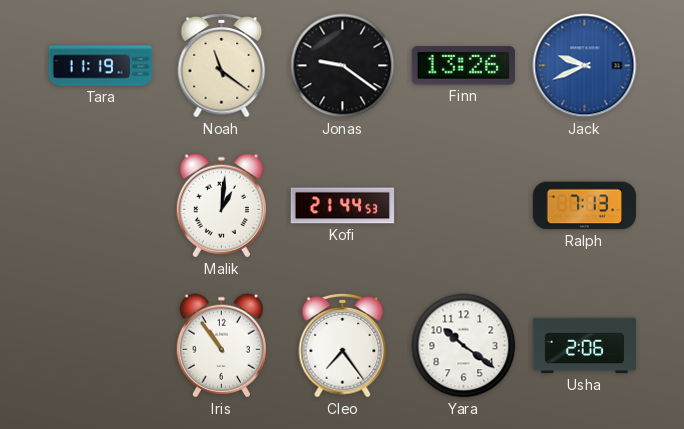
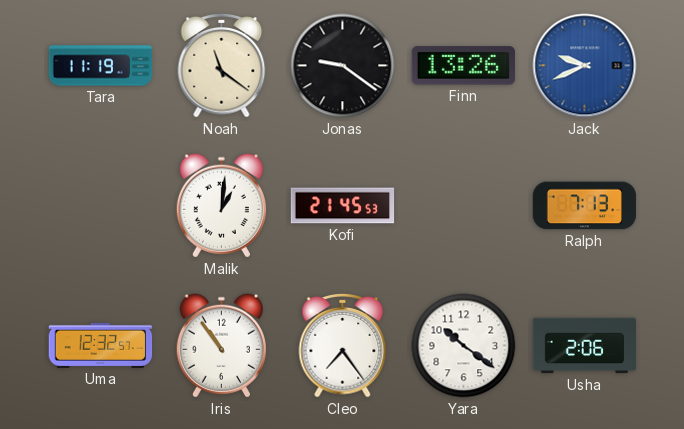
Kofi: 21:44 -> 21:45
Uma: none -> 12:32
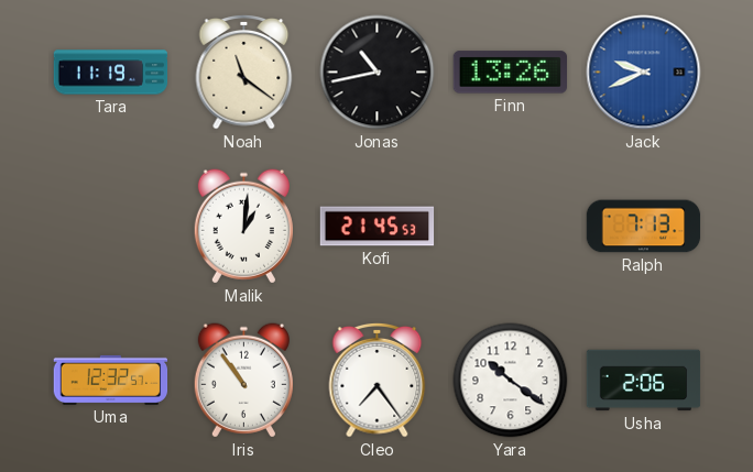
Jonas: 9:21 -> 10:43
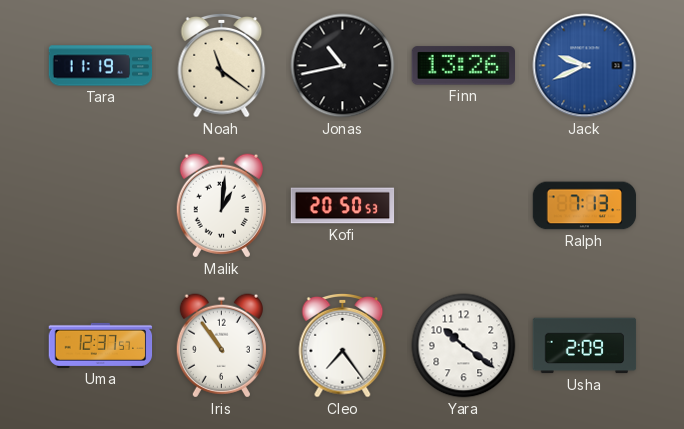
Kofi: 21:45 -> 20:50
Uma: 12:32 -> 12:37
Usha: 2:06 -> 2:09
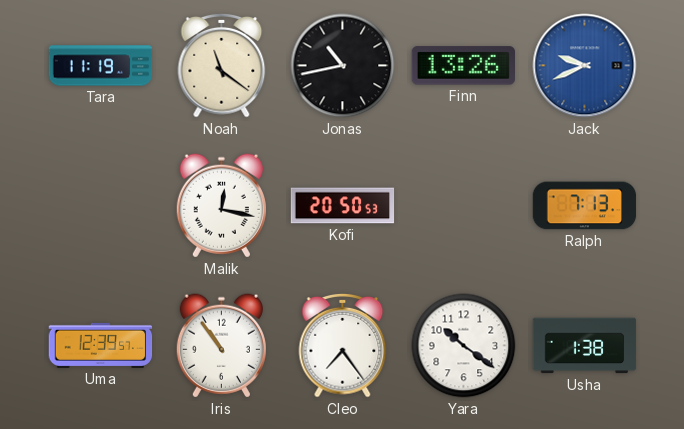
Malik: 1:01 -> 12:17
Uma: 12:37 -> 12:39
Usha: 2:09 -> 1:38
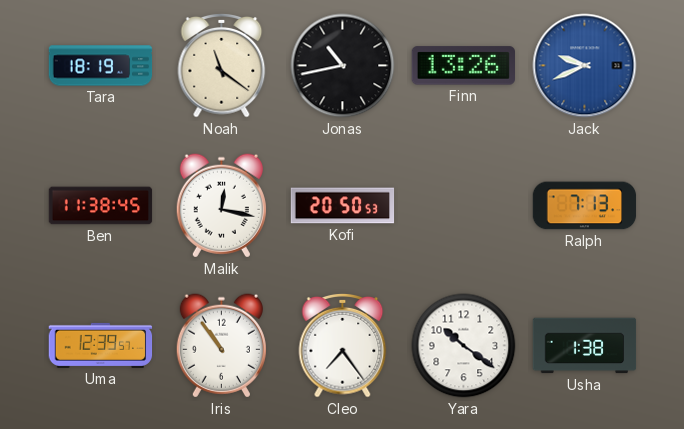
Tara: 11:19 -> 18:19
Ben: none -> 11:38
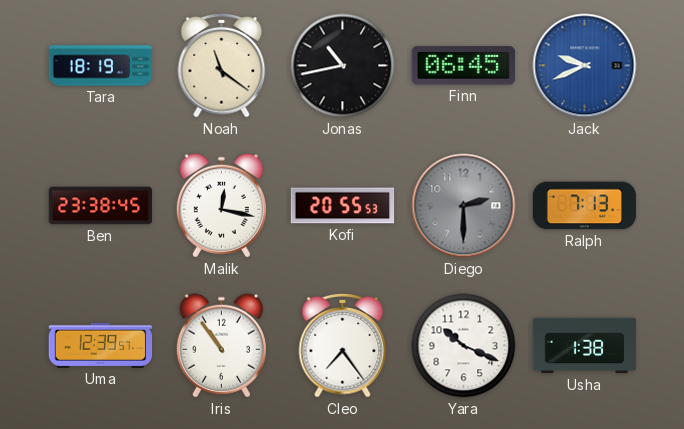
Finn: 13:26 -> 06:45
Ben: 11:38 -> 23:38
Kofi: 20:50 -> 20:55
Diego: none -> 2:30
Yara: 10:21 -> 10:19
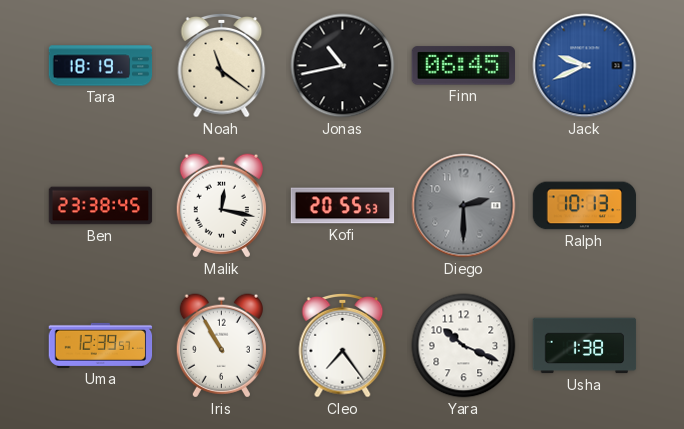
Ralph: 7:13 -> 10:13
Iris: 10:54 -> 10:55
